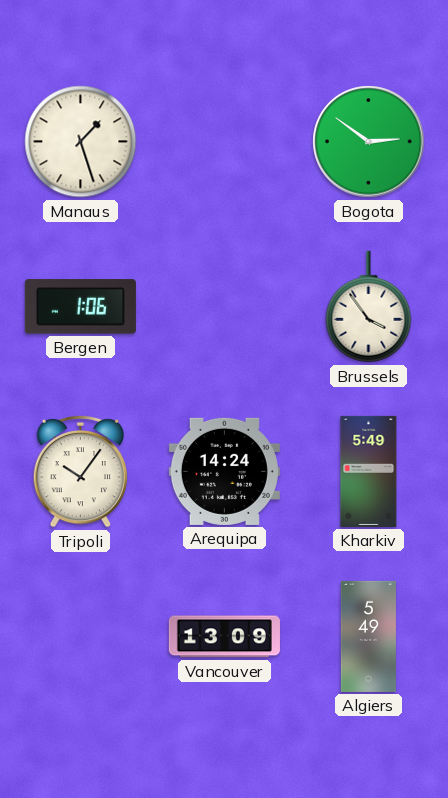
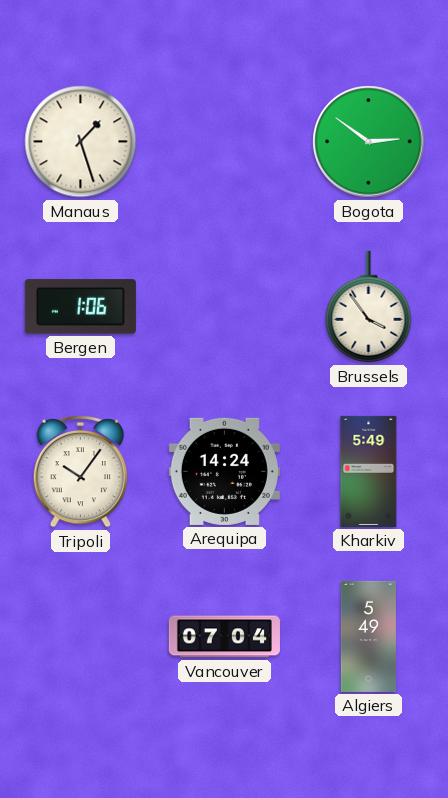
Vancouver: 13:09 -> 07:04
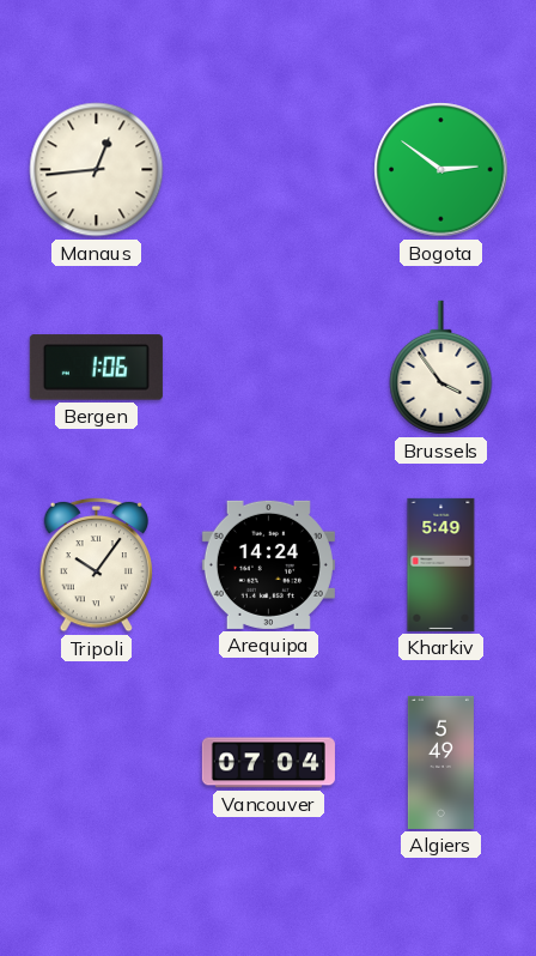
Manaus: 1:27 -> 12:44
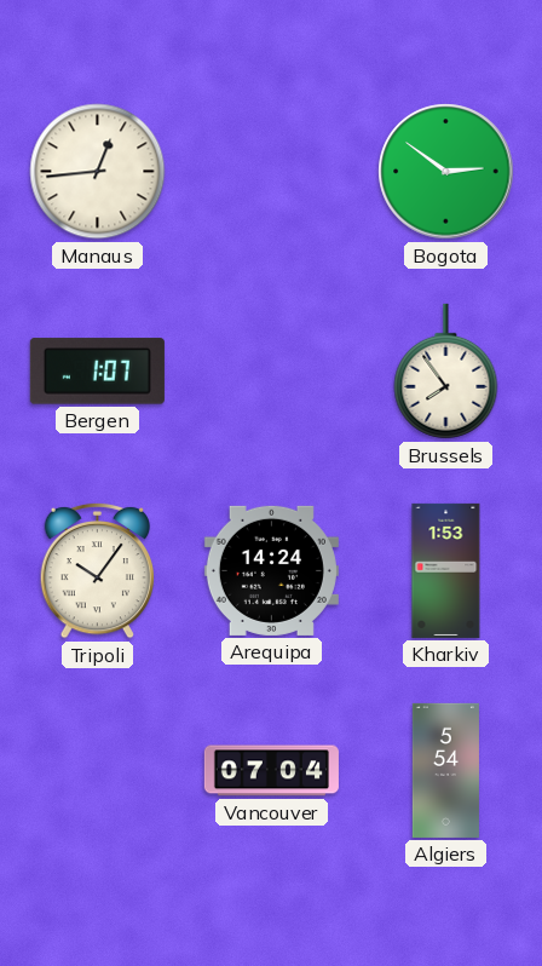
Bergen: 1:06 -> 1:07
Brussels: 3:54 -> 7:54
Kharkiv: 5:49 -> 1:53
Algiers: 5:49 -> 5:54
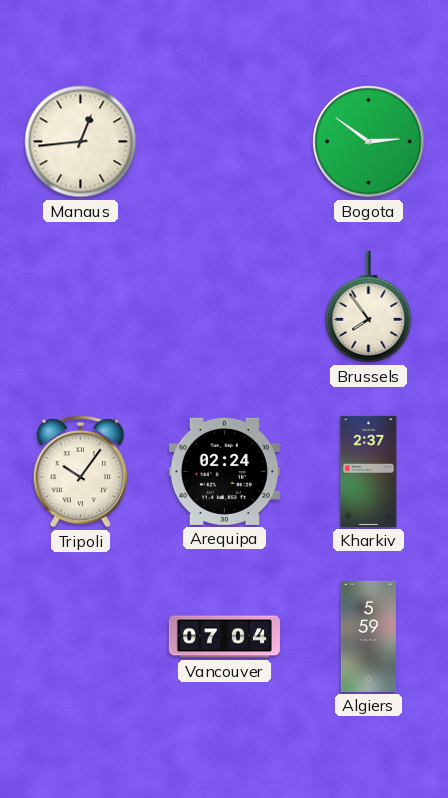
Bergen: 1:07 -> none
Arequipa: 14:24 -> 02:24
Kharkiv: 1:53 -> 2:37
Algiers: 5:54 -> 5:59
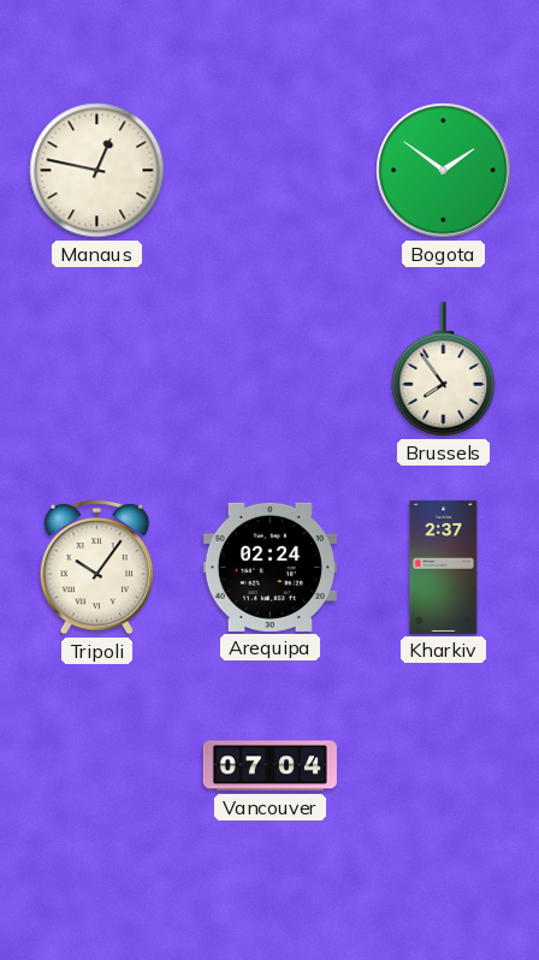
Manaus: 12:44 -> 12:47
Bogota: 2:51 -> 1:51
Algiers: 5:59 -> none
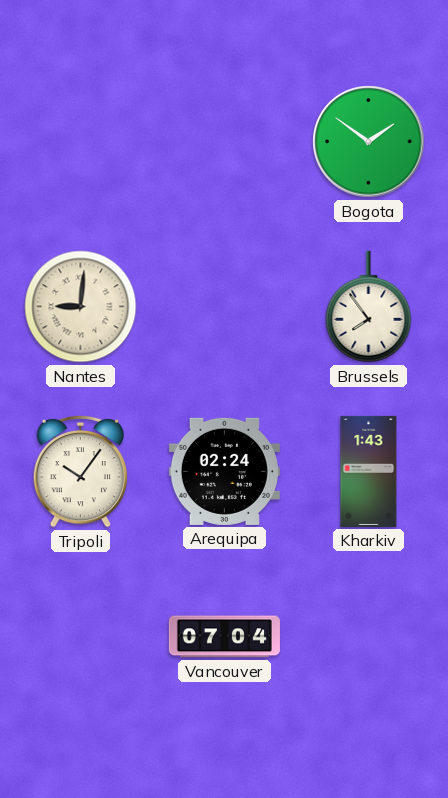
Manaus: 12:47 -> none
Nantes: none -> 9:01
Kharkiv: 2:37 -> 1:43
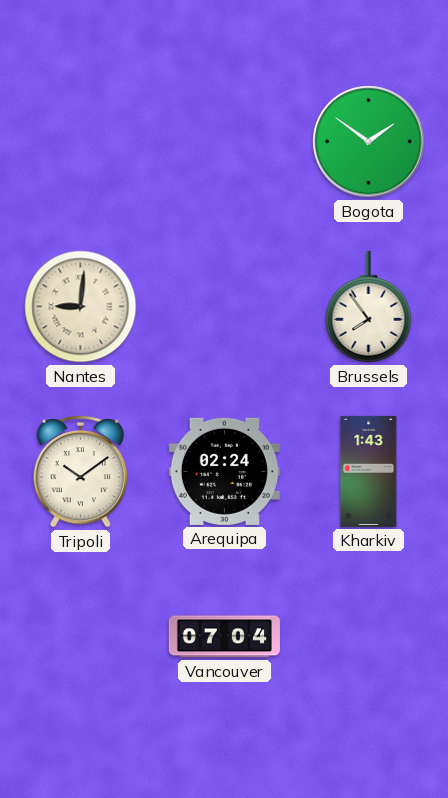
Tripoli: 10:06 -> 10:09
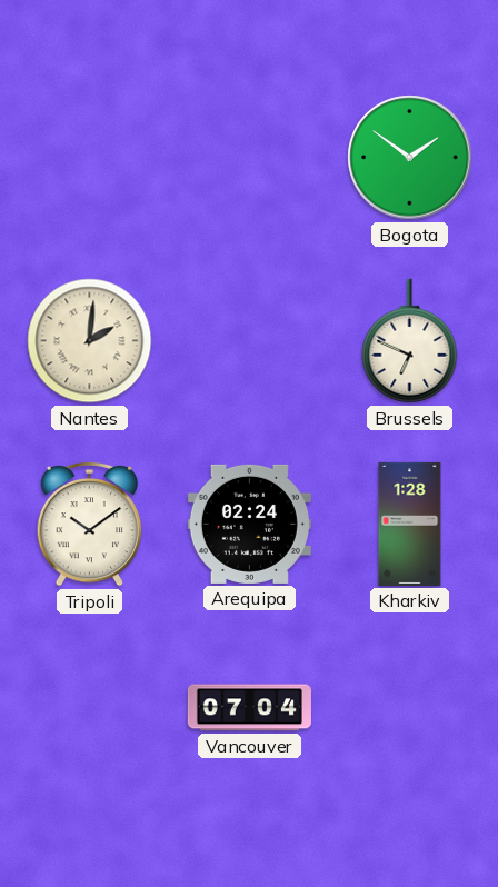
Nantes: 9:01 -> 2:01
Brussels: 7:54 -> 6:49
Kharkiv: 1:43 -> 1:28
